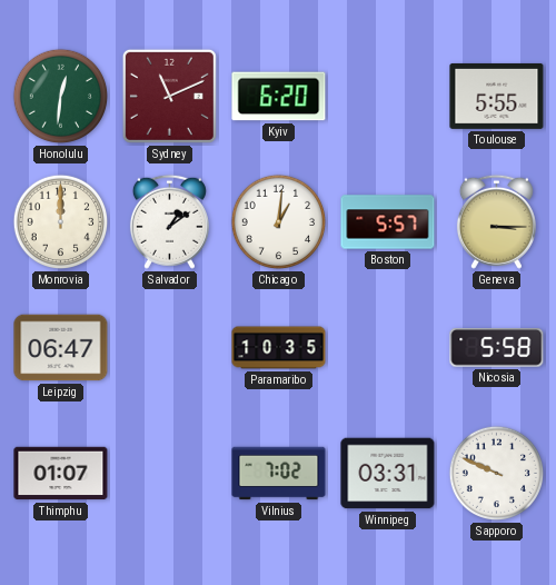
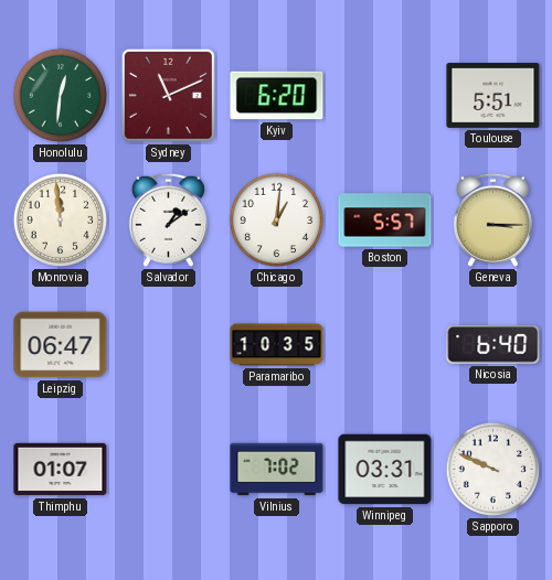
Toulouse: 5:55 -> 5:51
Monrovia: 12:00 -> 11:59
Nicosia: 5:58 -> 6:40
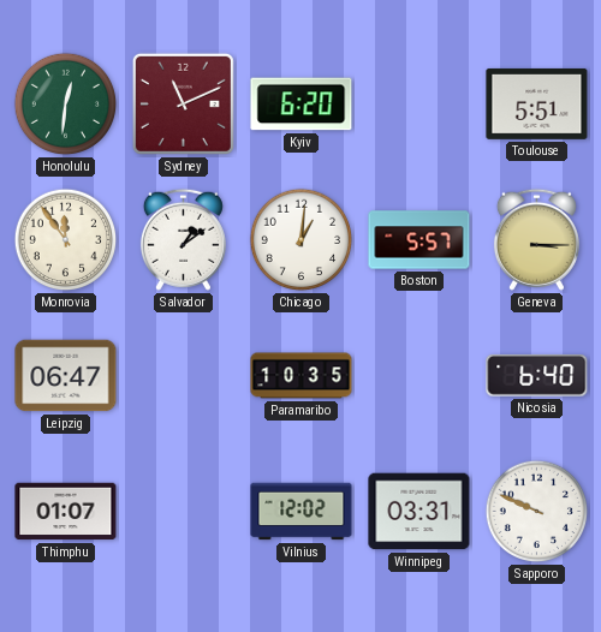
Monrovia: 11:59 -> 11:54
Vilnius: 7:02 -> 12:02
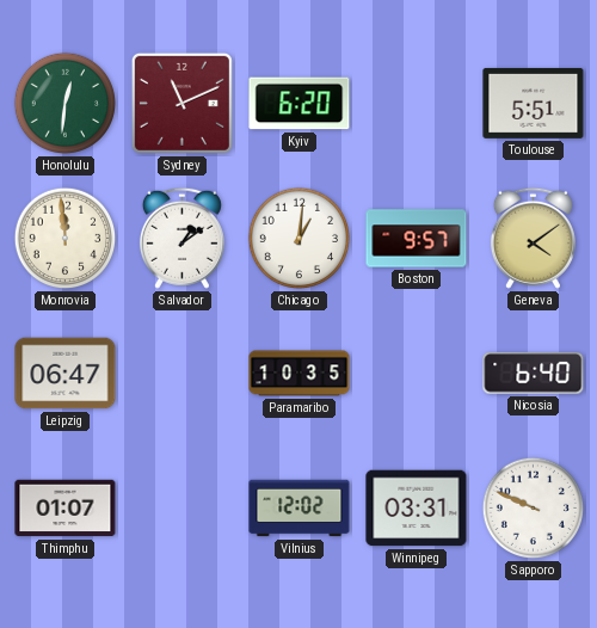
Monrovia: 11:54 -> 11:59
Boston: 5:57 -> 9:57
Geneva: 3:15 -> 4:09
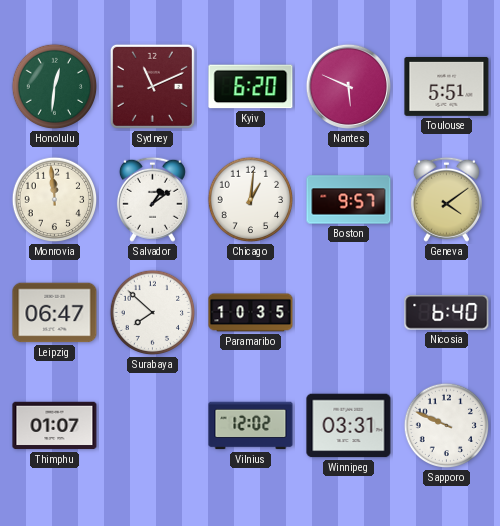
Nantes: none -> 5:49
Surabaya: none -> 7:52
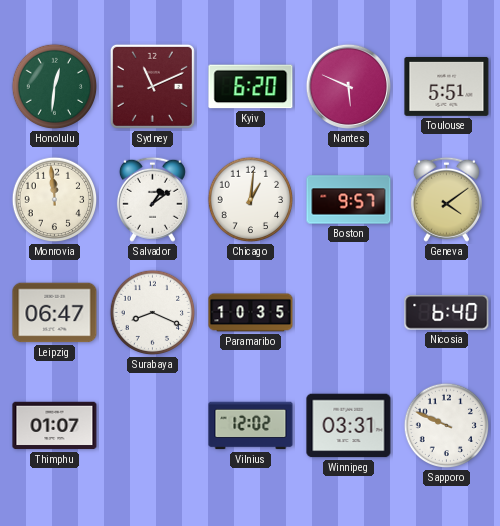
Surabaya: 7:52 -> 8:19
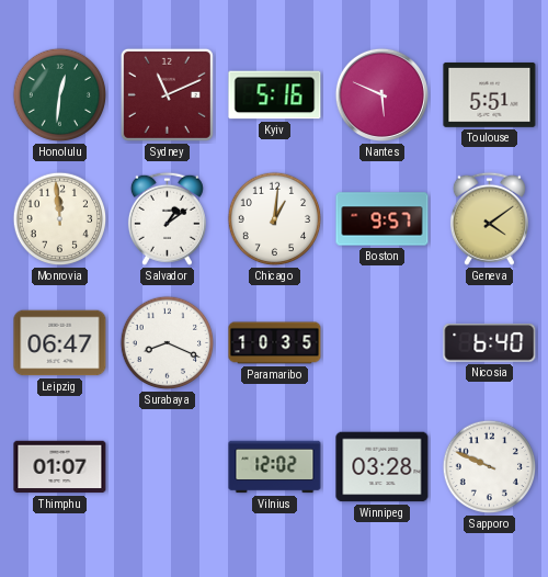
Kyiv: 6:20 -> 5:16
Winnipeg: 03:31 -> 03:28
